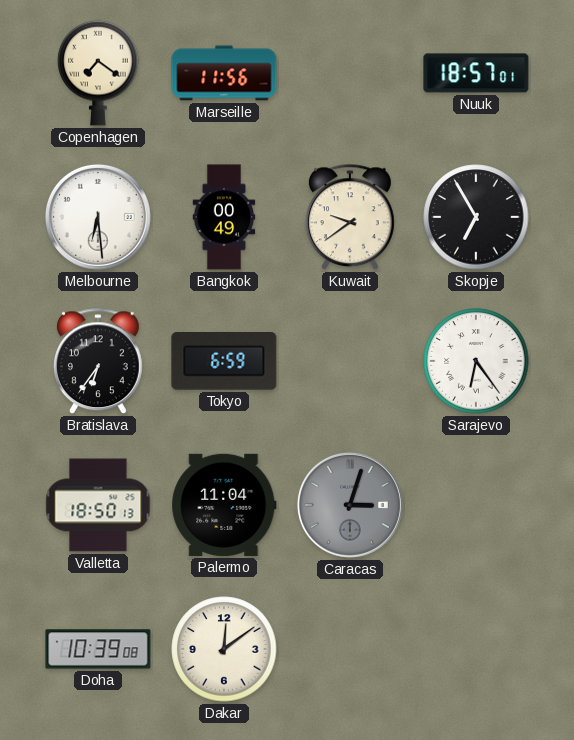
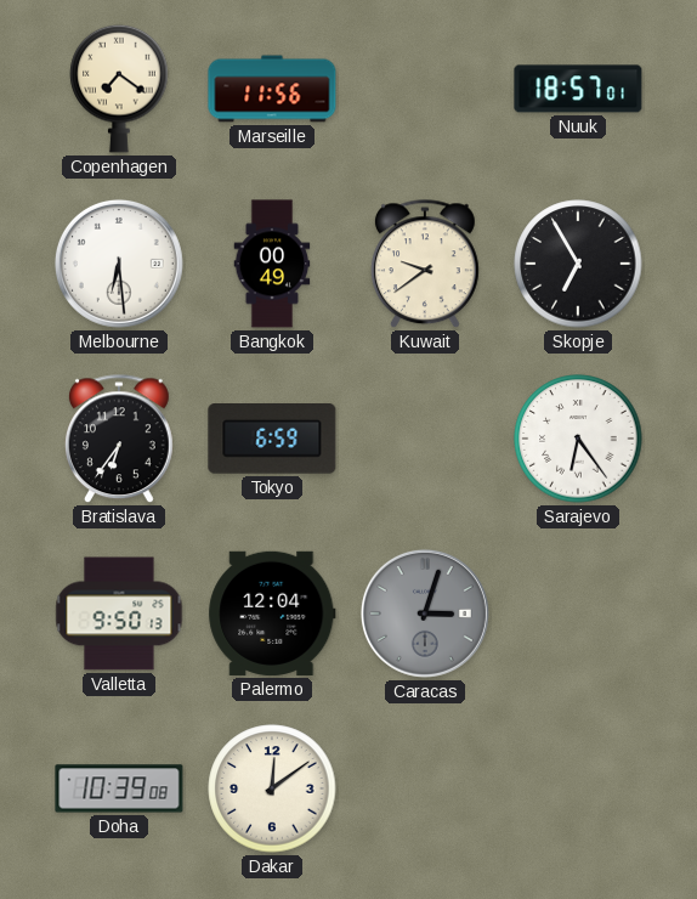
Valletta: 18:50 -> 9:50
Palermo: 11:04 -> 12:04
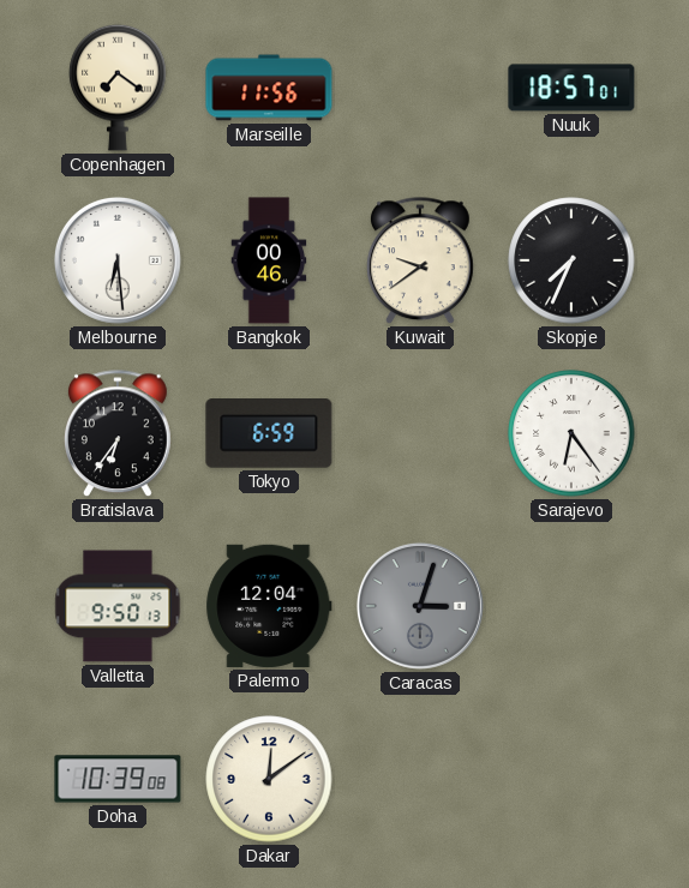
Bangkok: 00:49 -> 00:46
Skopje: 6:55 -> 7:34
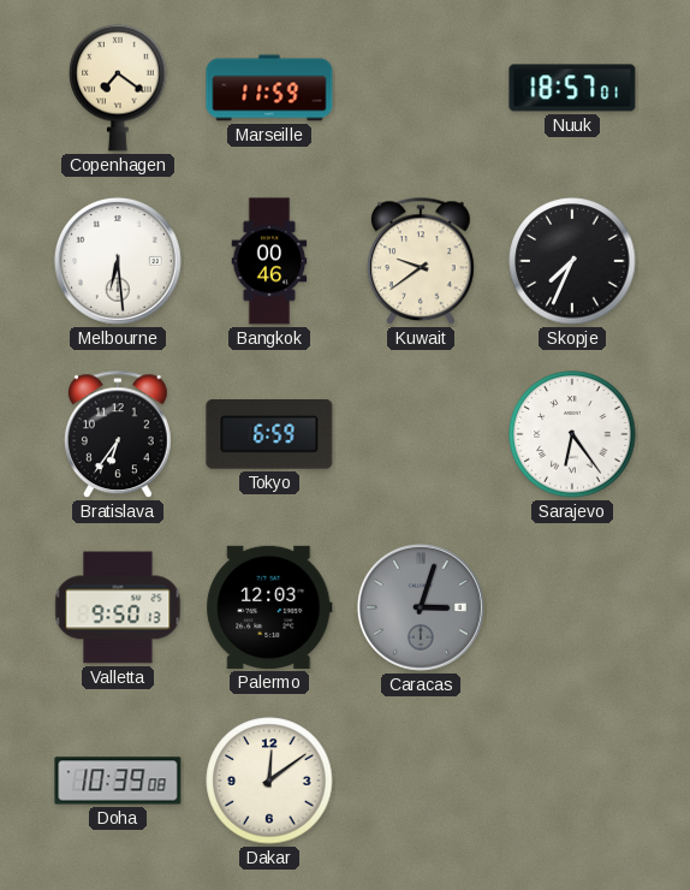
Marseille: 11:56 -> 11:59
Palermo: 12:04 -> 12:03
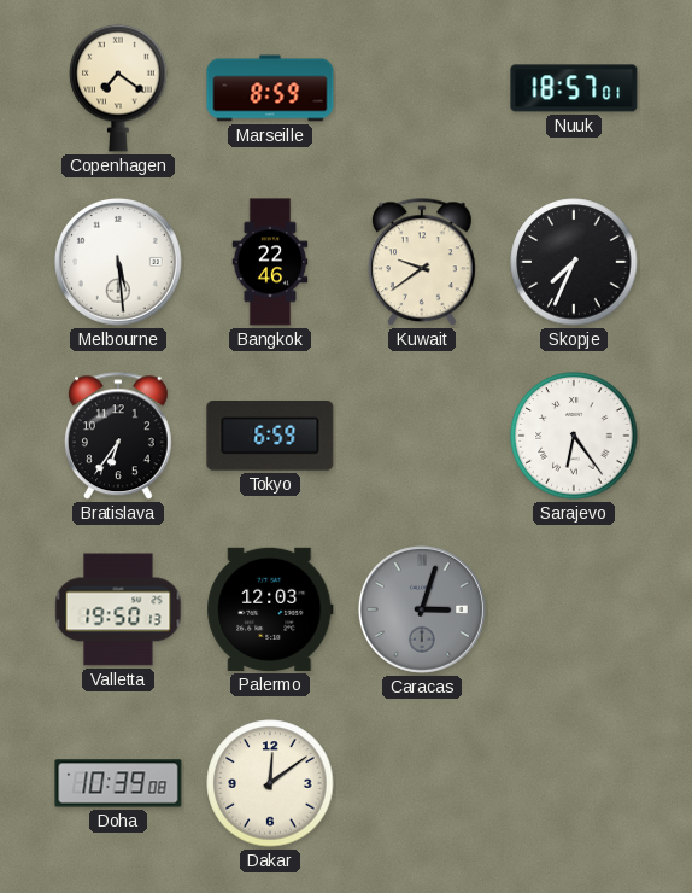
Marseille: 11:59 -> 8:59
Melbourne: 6:29 -> 5:29
Bangkok: 00:46 -> 22:46
Valletta: 9:50 -> 19:50
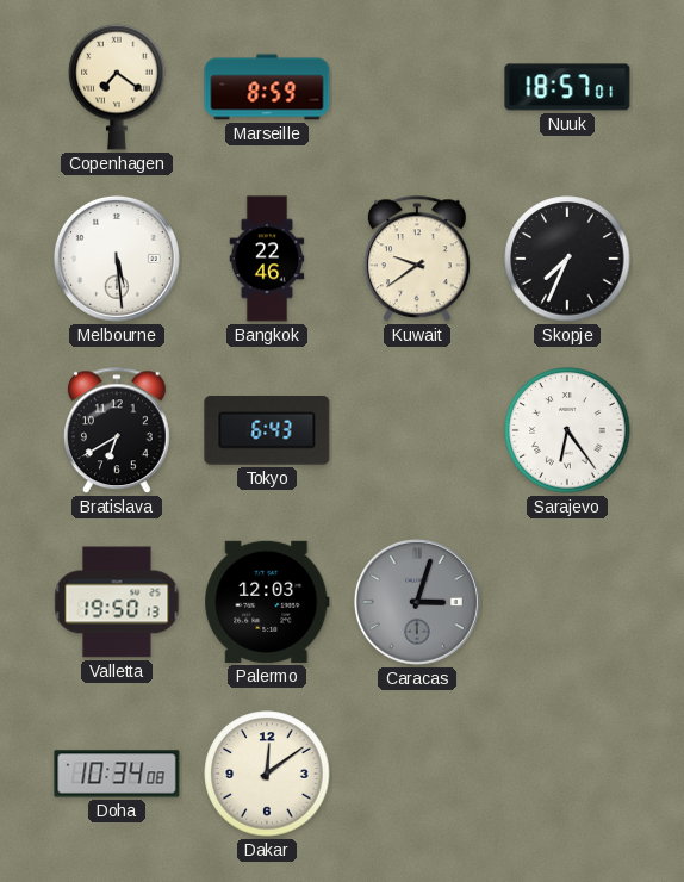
Bratislava: 6:36 -> 6:40
Tokyo: 6:59 -> 6:43
Doha: 10:39 -> 10:34
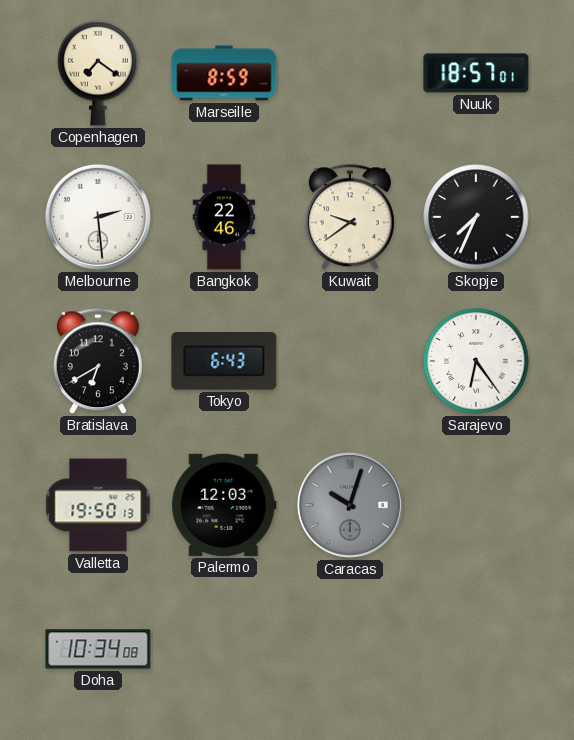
Melbourne: 5:29 -> 2:29
Caracas: 3:03 -> 10:03
Dakar: 12:09 -> none
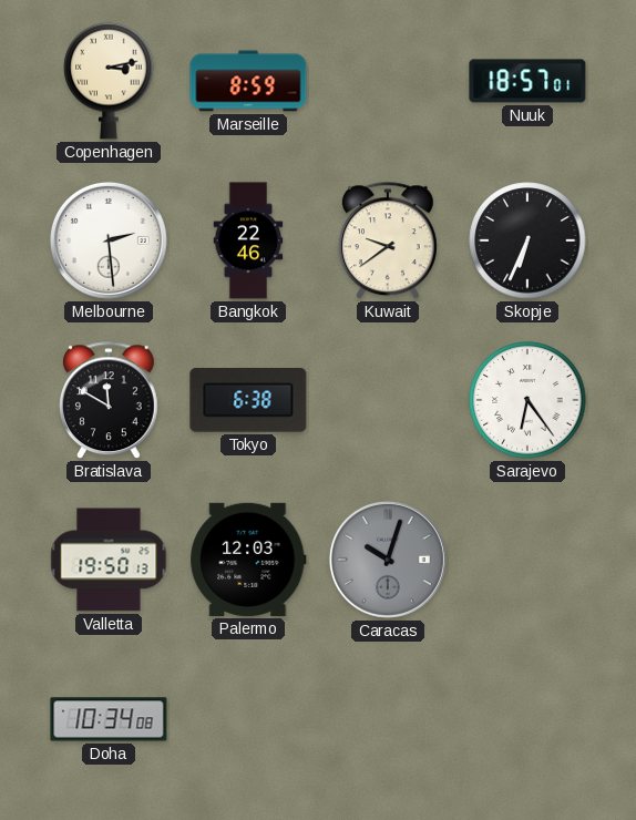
Copenhagen: 7:21 -> 3:13
Skopje: 7:34 -> 6:34
Bratislava: 6:40 -> 11:50
Tokyo: 6:43 -> 6:38
